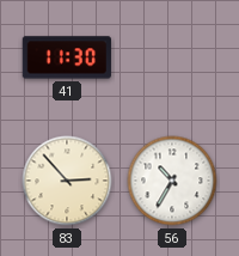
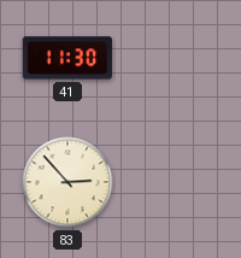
56: 10:35 -> none
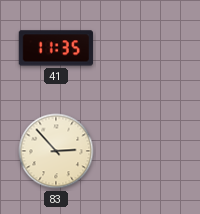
41: 11:30 -> 11:35
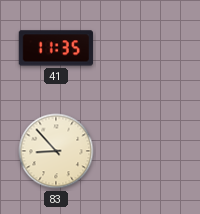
83: 2:53 -> 8:53
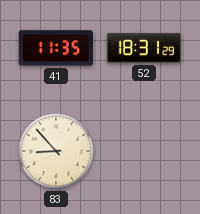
52: none -> 18:31
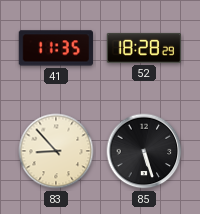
52: 18:31 -> 18:28
85: none -> 5:27
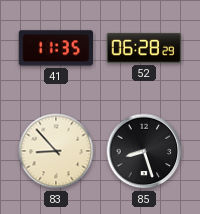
52: 18:28 -> 06:28
85: 5:27 -> 8:27
